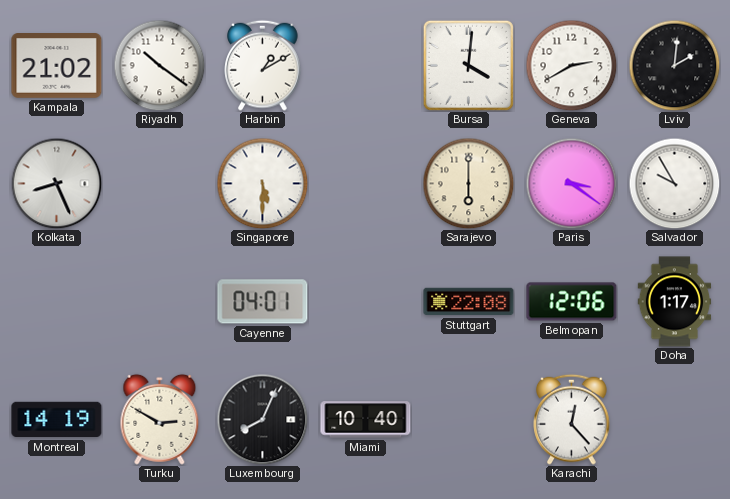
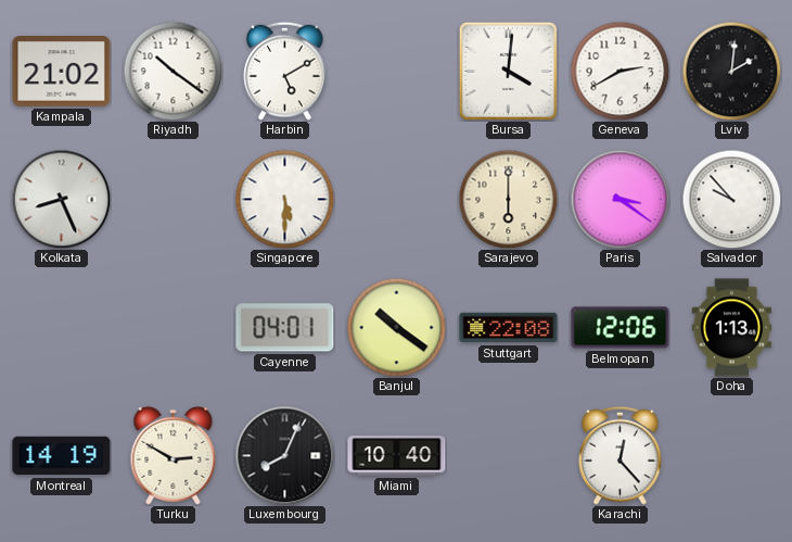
Harbin: 1:10 -> 5:10
Salvador: 9:55 -> 9:53
Banjul: none -> 10:21
Doha: 1:17 -> 1:13
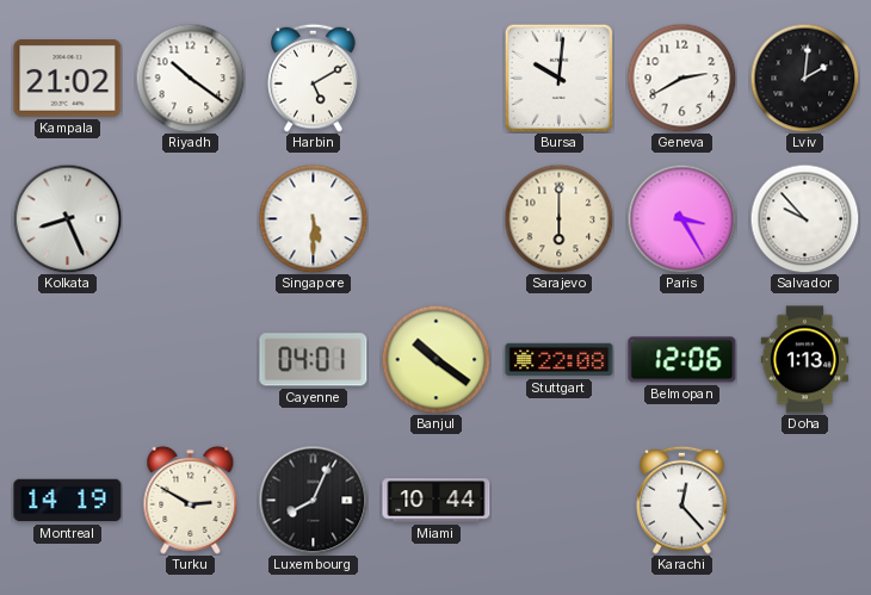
Bursa: 4:01 -> 10:01
Paris: 3:21 -> 3:25
Miami: 10:40 -> 10:44
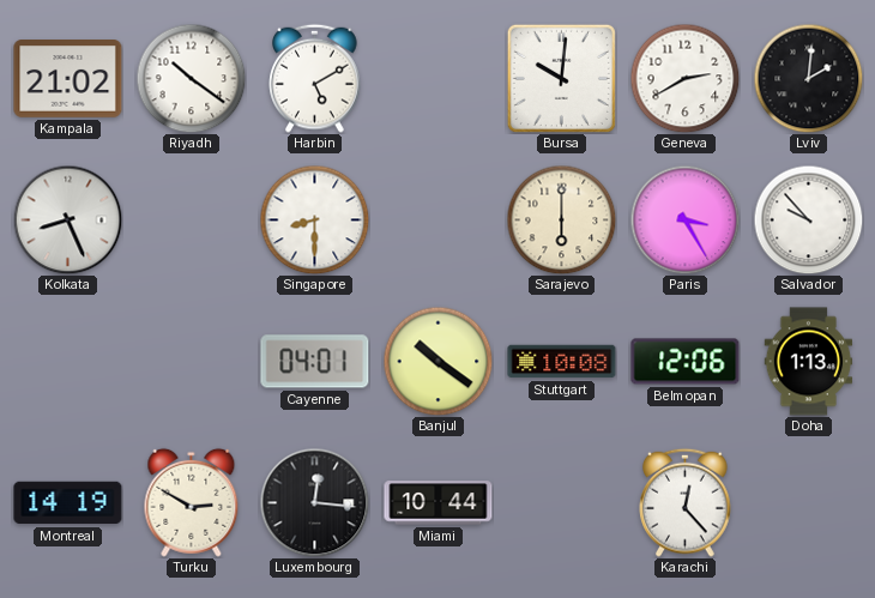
Singapore: 5:30 -> 8:30
Stuttgart: 22:08 -> 10:08
Luxembourg: 8:04 -> 12:16
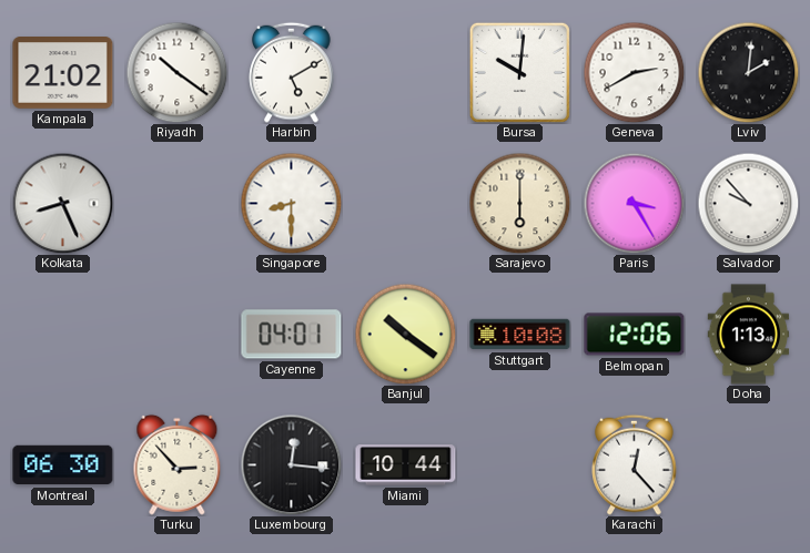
Montreal: 14:19 -> 06:30
Turku: 2:50 -> 2:53
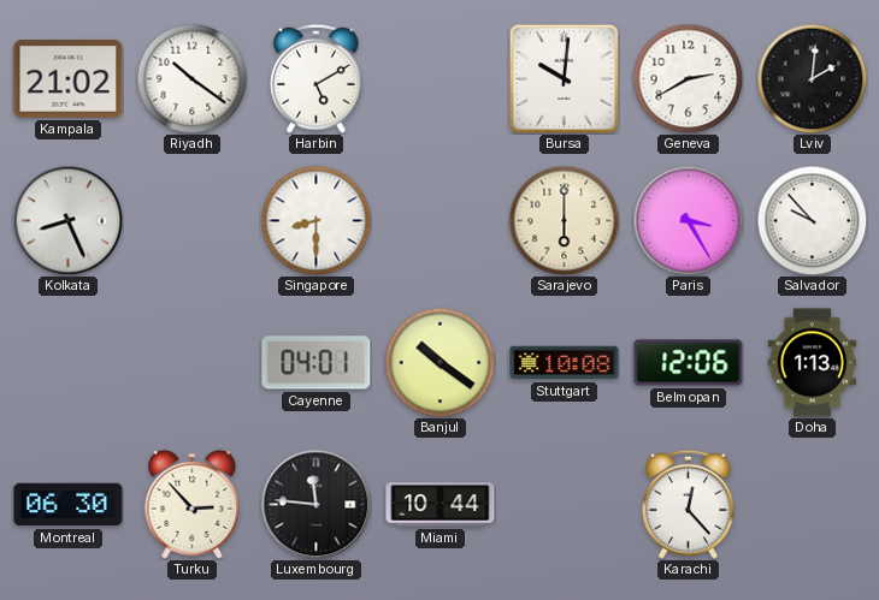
Luxembourg: 12:16 -> 11:46
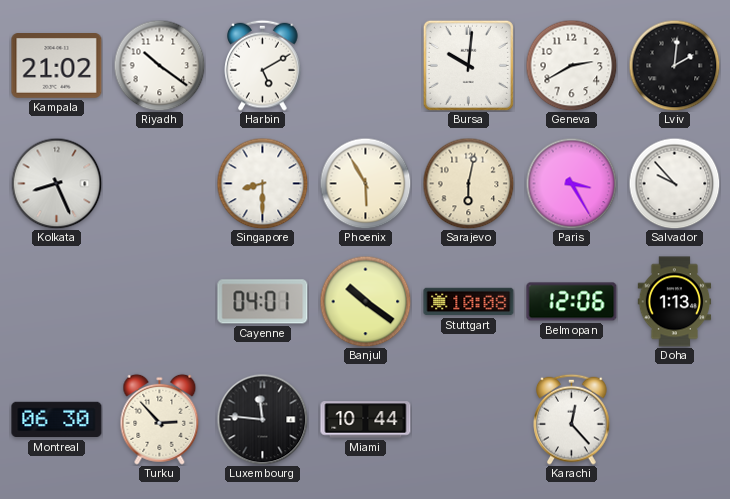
Phoenix: none -> 5:55
Sarajevo: 6:00 -> 6:02
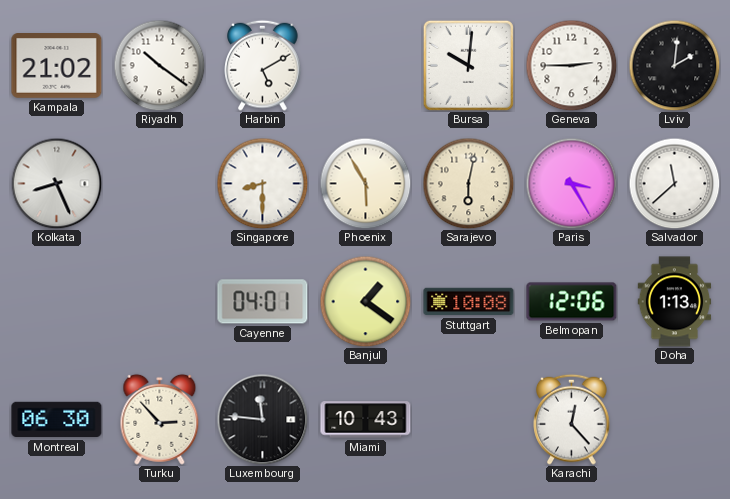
Geneva: 2:40 -> 2:45
Salvador: 9:53 -> 11:38
Banjul: 10:21 -> 1:21
Miami: 10:44 -> 10:43
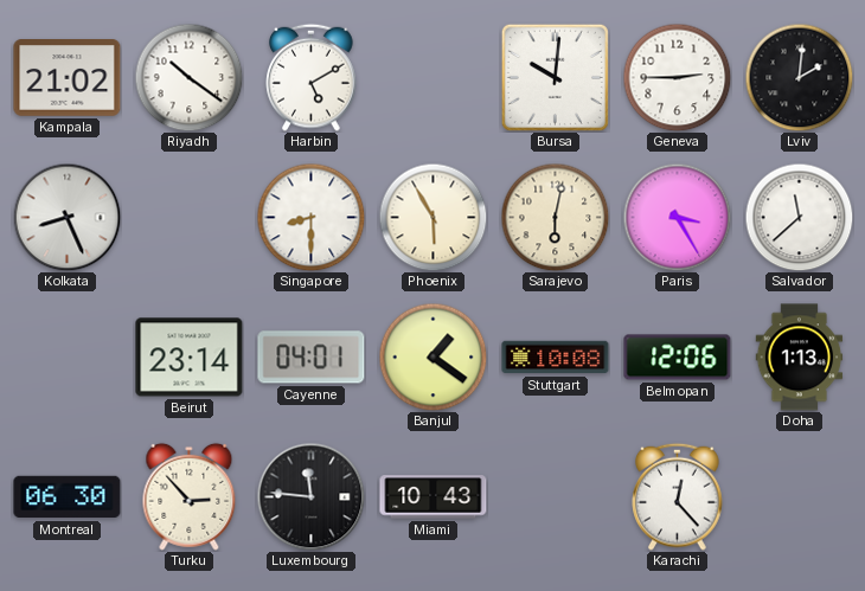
Beirut: none -> 23:14
